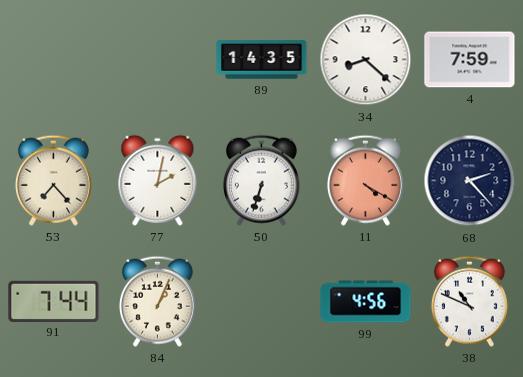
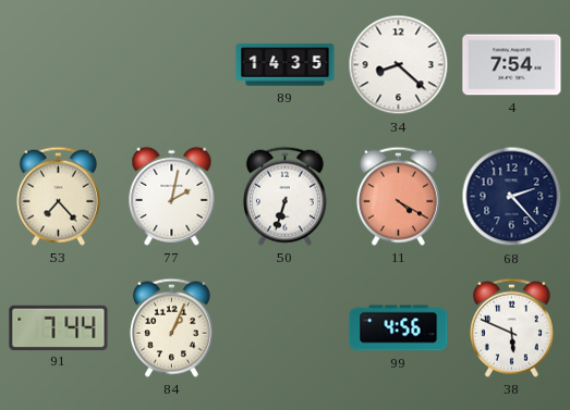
4: 7:59 -> 7:54
38: 10:49 -> 5:49
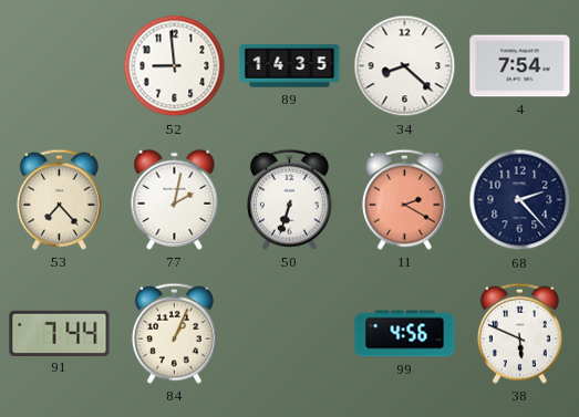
52: none -> 8:59
11: 4:20 -> 2:20
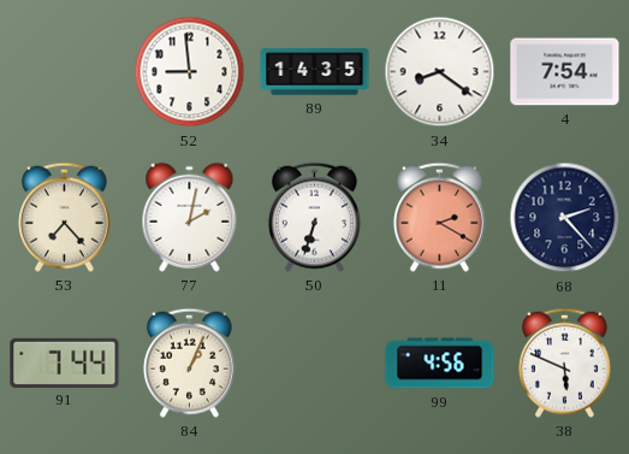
34: 8:22 -> 8:21
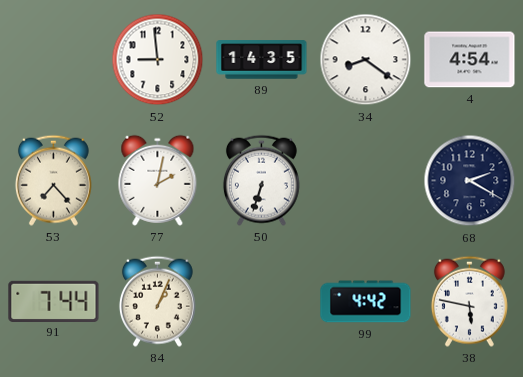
4: 7:54 -> 4:54
11: 2:20 -> none
68: 2:23 -> 2:20
99: 4:56 -> 4:42
38: 5:49 -> 5:47
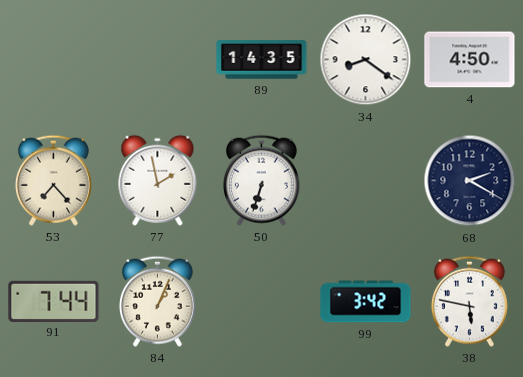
52: 8:59 -> none
4: 4:54 -> 4:50
77: 2:02 -> 1:58
99: 4:42 -> 3:42
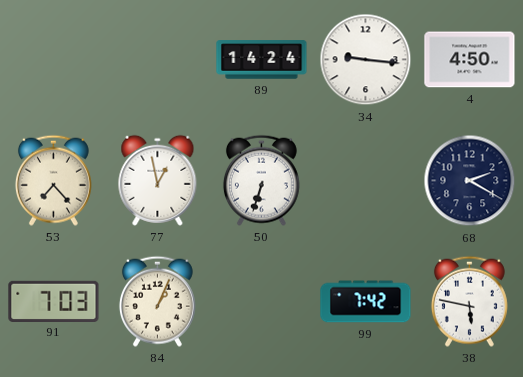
89: 14:35 -> 14:24
34: 8:21 -> 9:16
77: 1:58 -> 12:58
91: 7:44 -> 7:03
99: 3:42 -> 7:42
